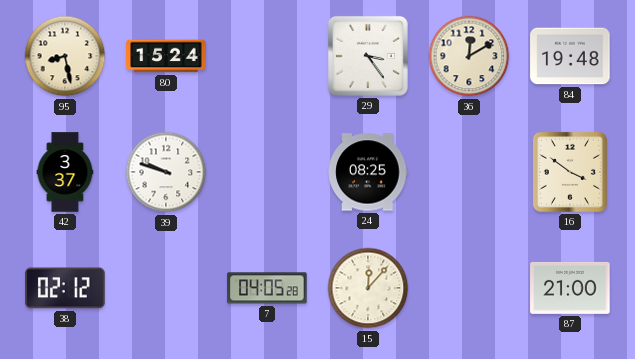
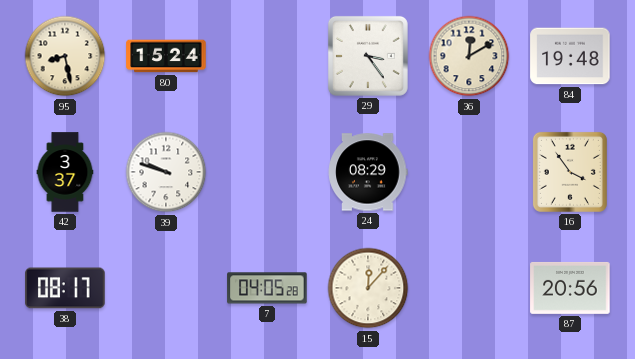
24: 08:25 -> 08:29
16: 3:51 -> 3:54
38: 02:12 -> 08:17
87: 21:00 -> 20:56
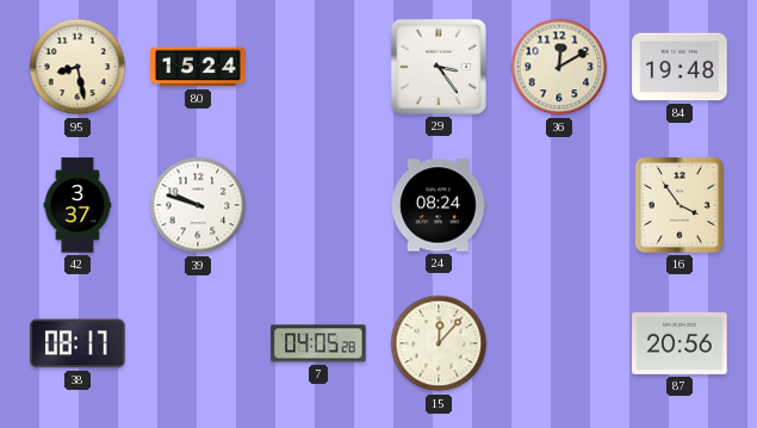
24: 08:29 -> 08:24
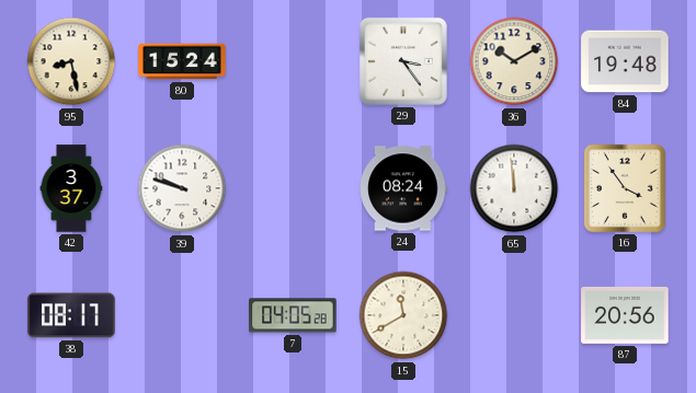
36: 12:10 -> 10:10
65: none -> 11:59
15: 12:07 -> 11:40
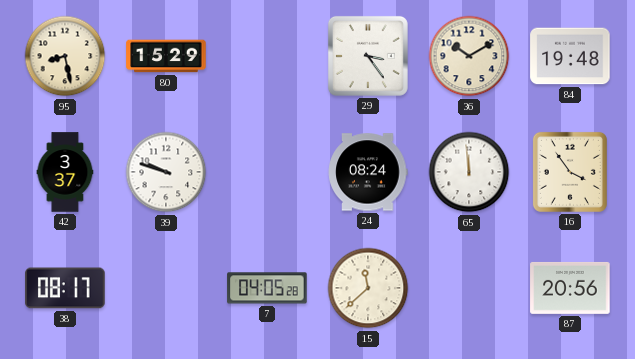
80: 15:24 -> 15:29
15: 11:40 -> 11:38
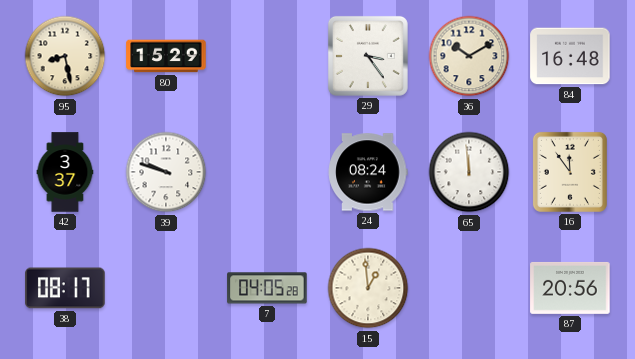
84: 19:48 -> 16:48
16: 3:54 -> 11:54
15: 11:38 -> 12:59
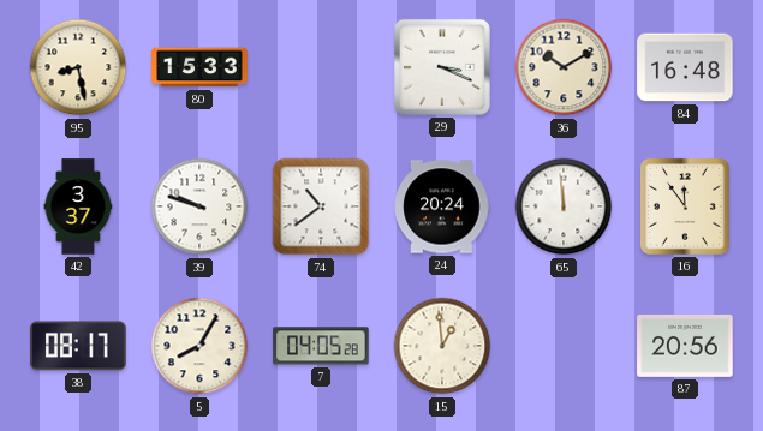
80: 15:29 -> 15:33
29: 3:24 -> 3:19
74: none -> 10:39
24: 08:24 -> 20:24
5: none -> 8:05
